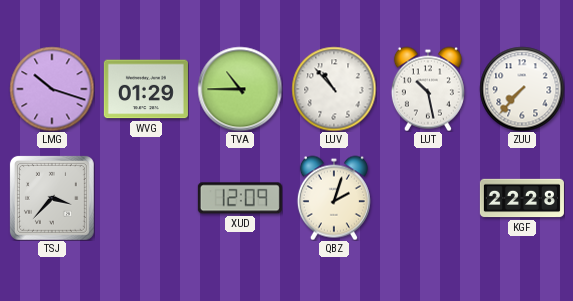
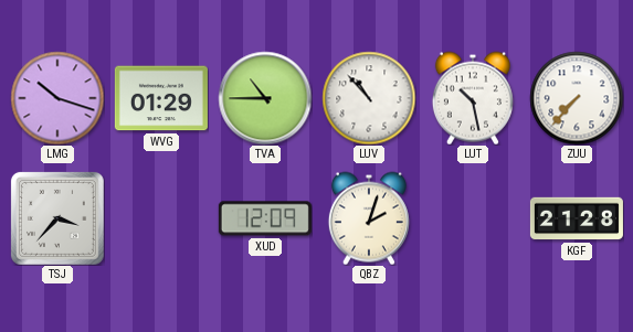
KGF: 22:28 -> 21:28
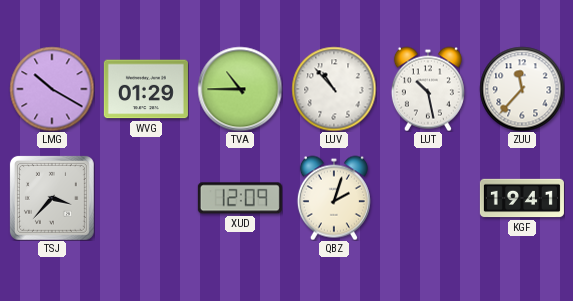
LMG: 10:18 -> 10:20
ZUU: 7:37 -> 11:37
KGF: 21:28 -> 19:41
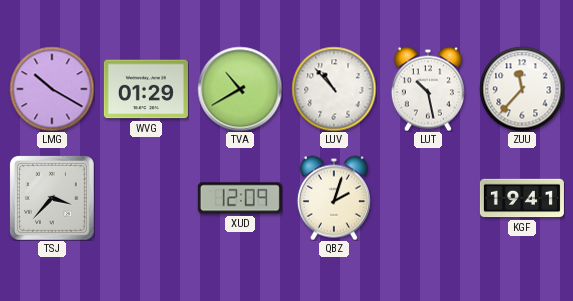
TVA: 10:45 -> 10:40
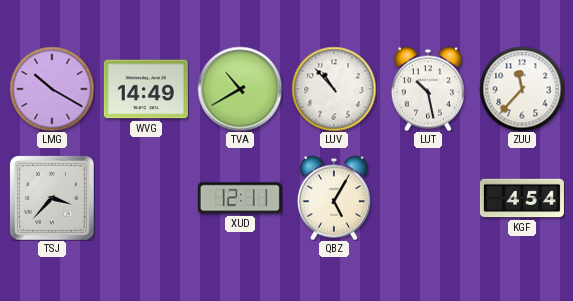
WVG: 01:29 -> 14:49
XUD: 12:09 -> 12:11
QBZ: 2:03 -> 5:05
KGF: 19:41 -> 4:54
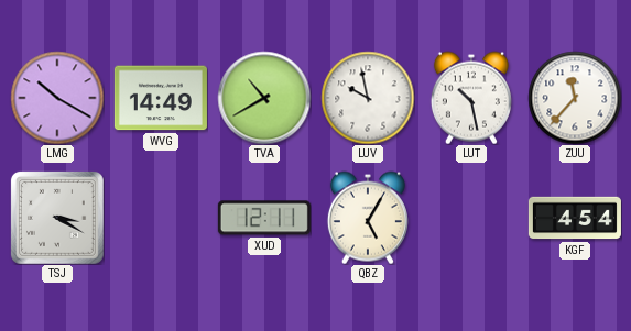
LUV: 10:53 -> 9:58
TSJ: 3:37 -> 3:20
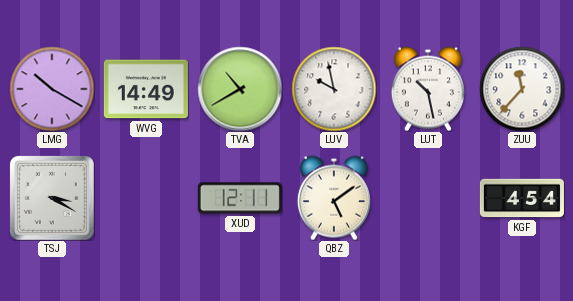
QBZ: 5:05 -> 5:09
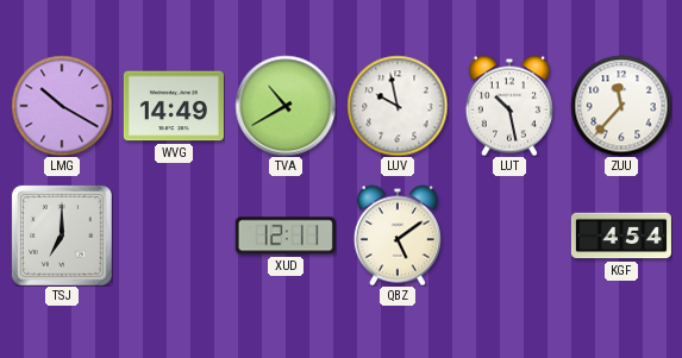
TSJ: 3:20 -> 7:00
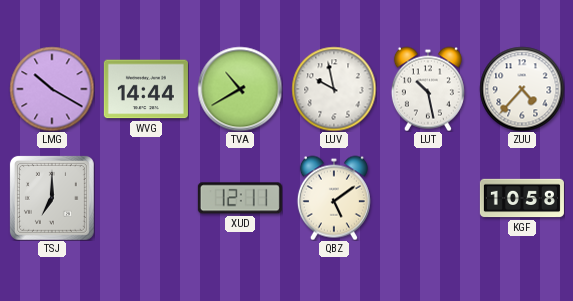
WVG: 14:49 -> 14:44
ZUU: 11:37 -> 4:37
KGF: 4:54 -> 10:58
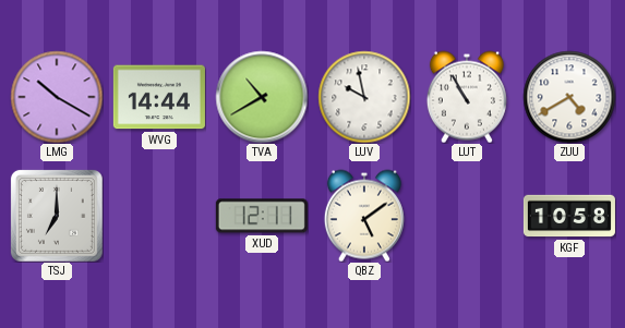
LUT: 10:28 -> 10:55
ZUU: 4:37 -> 4:40
